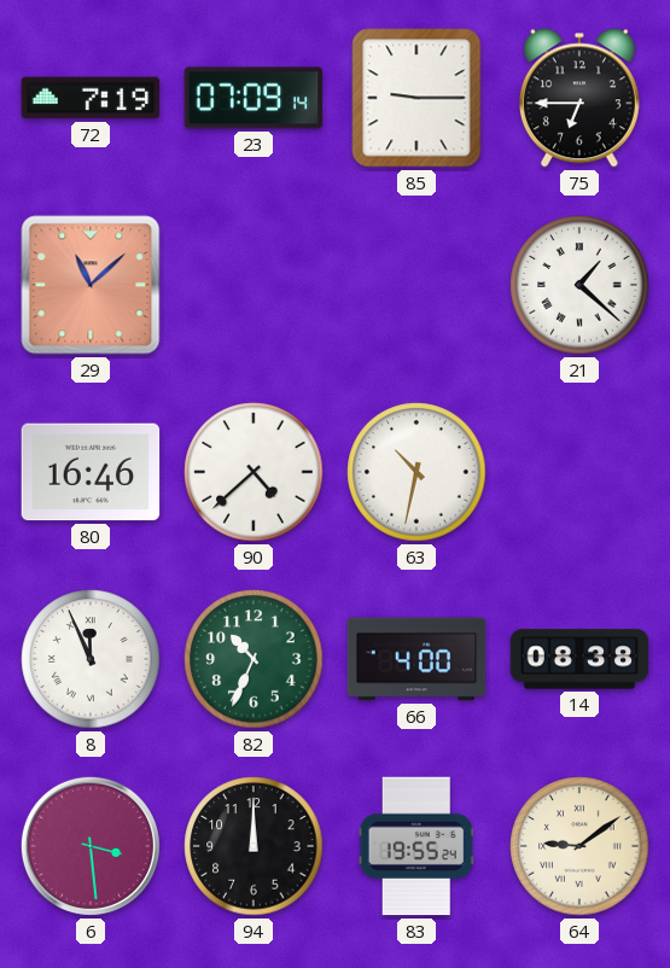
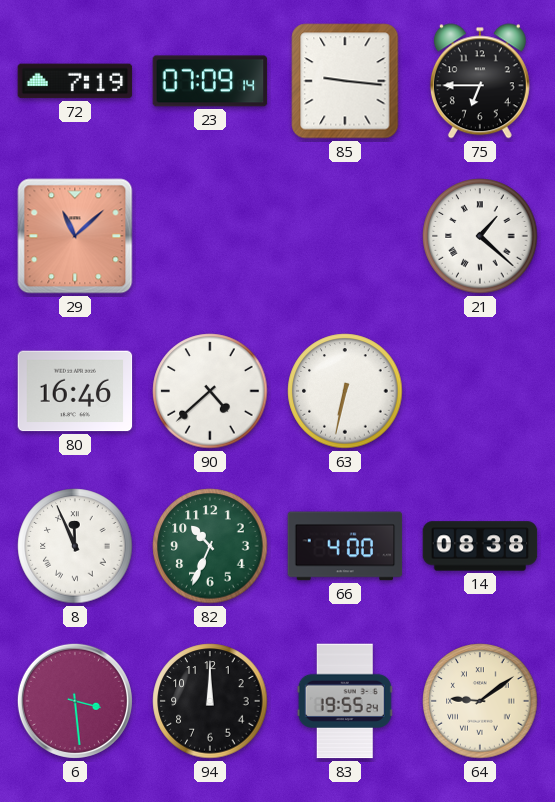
85: 9:15 -> 9:16
63: 10:32 -> 6:32
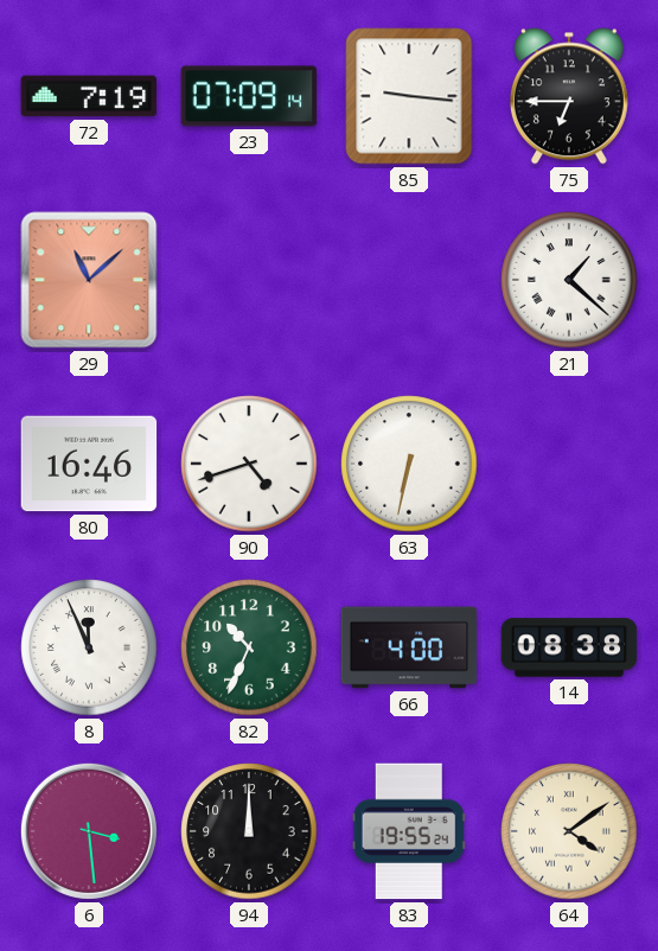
90: 4:38 -> 4:42
64: 9:09 -> 4:09
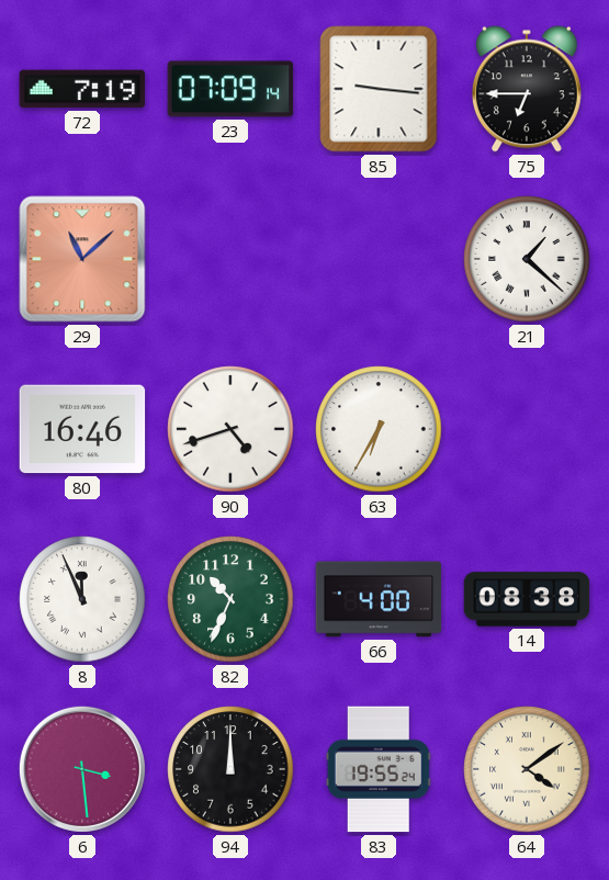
63: 6:32 -> 6:35
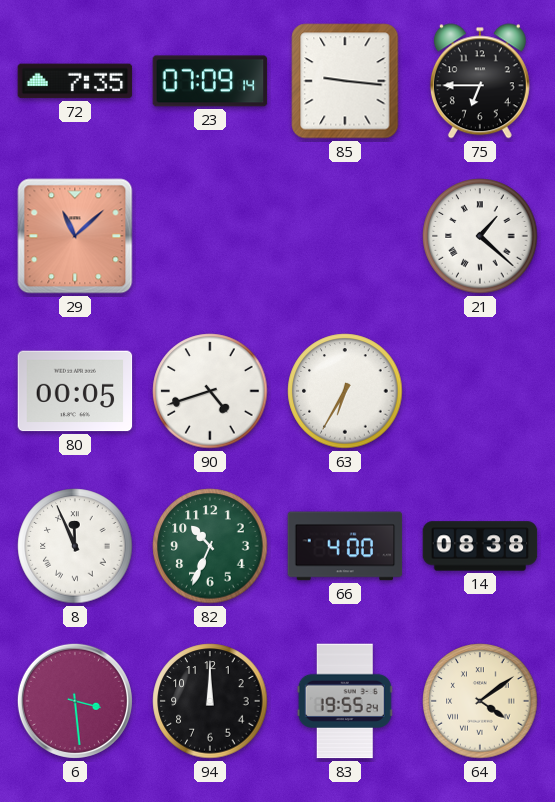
72: 7:19 -> 7:35
80: 16:46 -> 00:05
